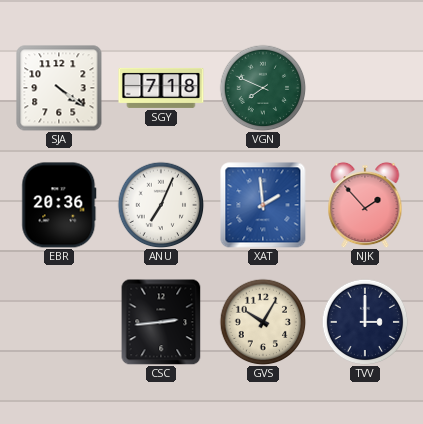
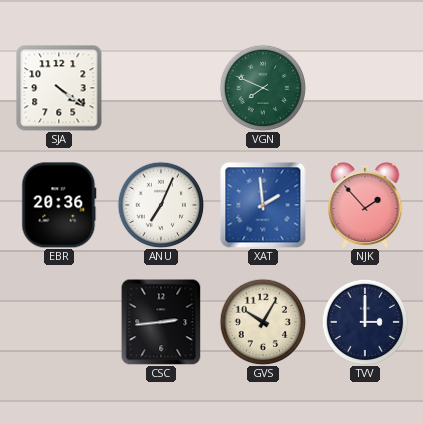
SGY: 7:18 -> none
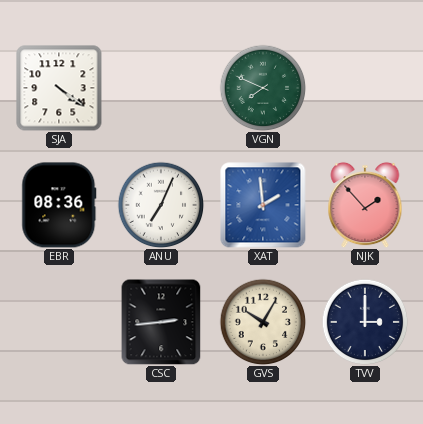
EBR: 20:36 -> 08:36
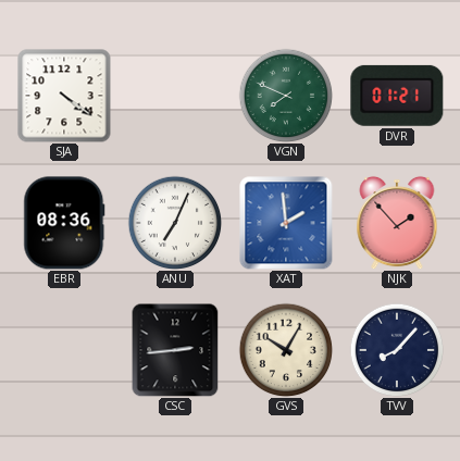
DVR: none -> 01:21
TVV: 3:00 -> 8:07
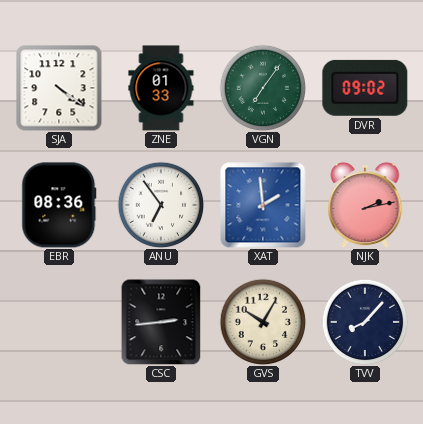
ZNE: none -> 01:33
VGN: 7:49 -> 7:06
DVR: 01:21 -> 09:02
ANU: 7:04 -> 6:54
NJK: 1:53 -> 2:13
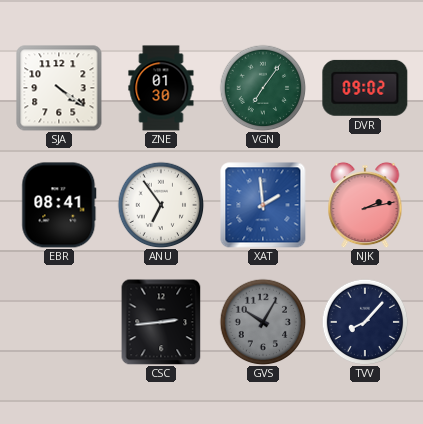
ZNE: 01:33 -> 01:30
EBR: 08:36 -> 08:41
GVS dial: cream -> grey
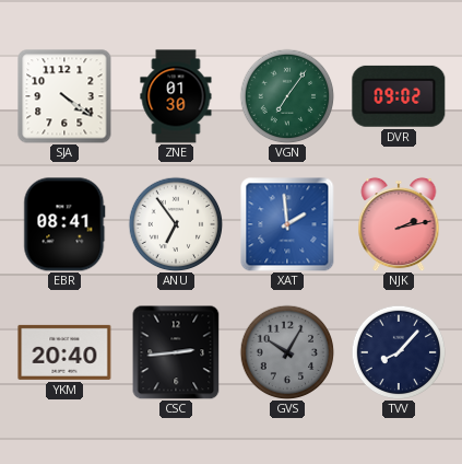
YKM: none -> 20:40
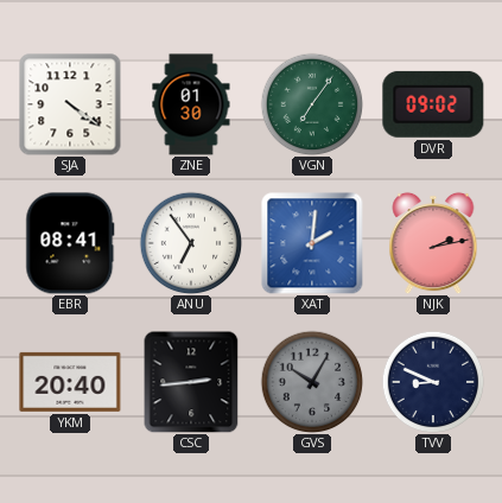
XAT: 1:59 -> 2:01
TVV: 8:07 -> 8:49
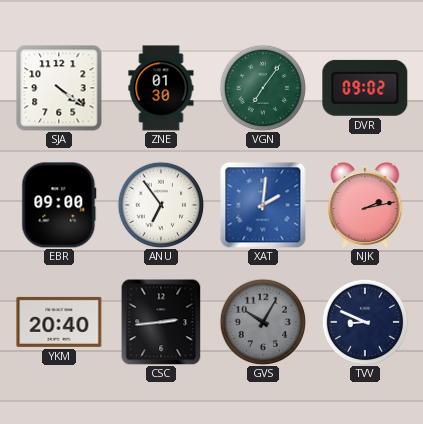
EBR: 08:41 -> 09:00
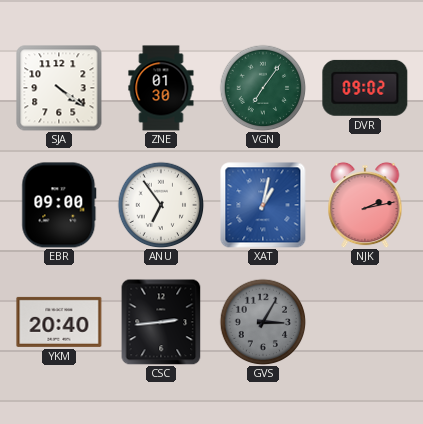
XAT: 2:01 -> 1:02
GVS: 10:05 -> 3:05
TVV: 8:49 -> none
